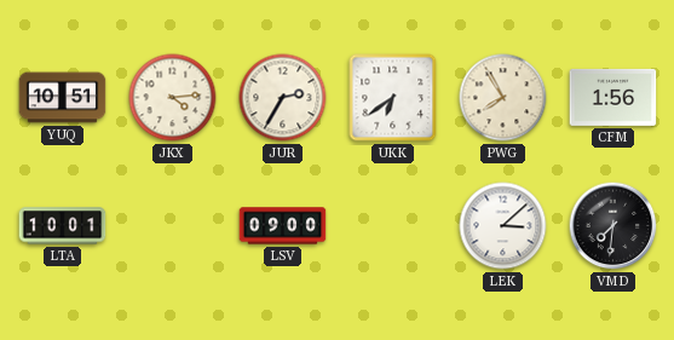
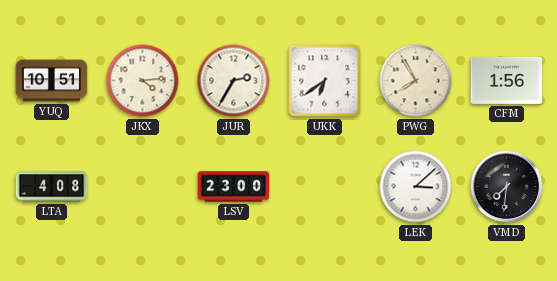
LTA: 10:01 -> 4:08
LSV: 09:00 -> 23:00
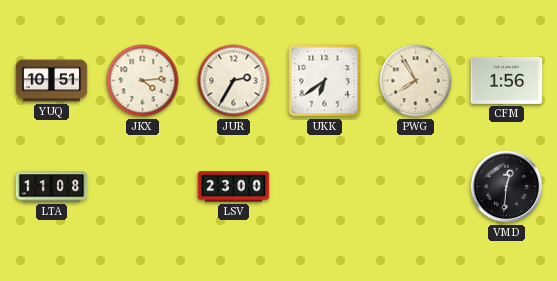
LTA: 4:08 -> 11:08
LEK: 3:08 -> none
VMD: 7:31 -> 12:31
